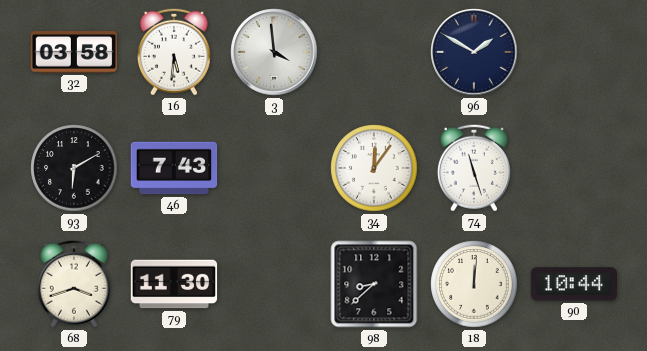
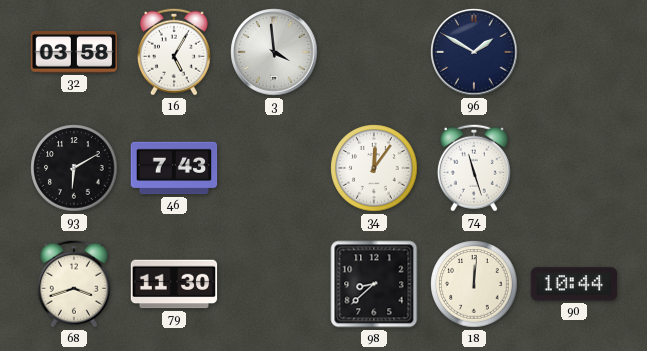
16: 5:31 -> 5:05
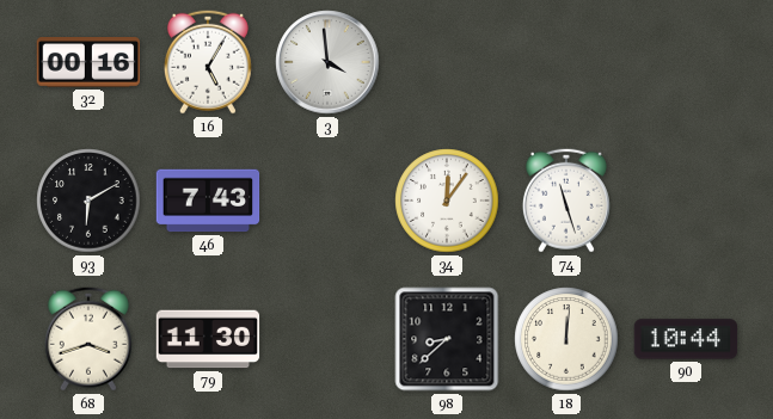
32: 03:58 -> 00:16
96: 1:50 -> none
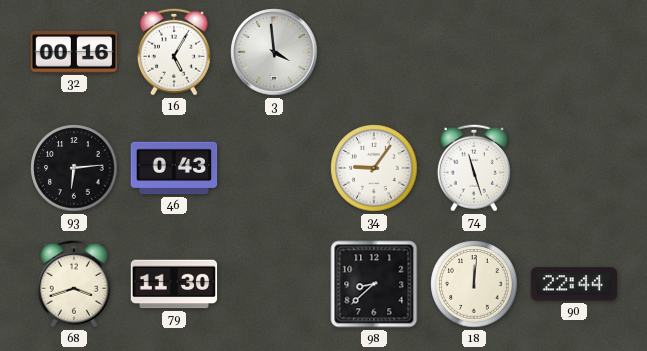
93: 6:10 -> 6:14
46: 7:43 -> 0:43
34: 12:06 -> 9:06
90: 10:44 -> 22:44
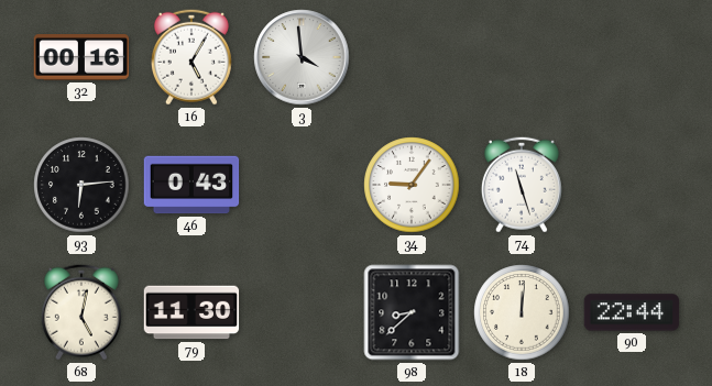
68: 3:42 -> 5:02
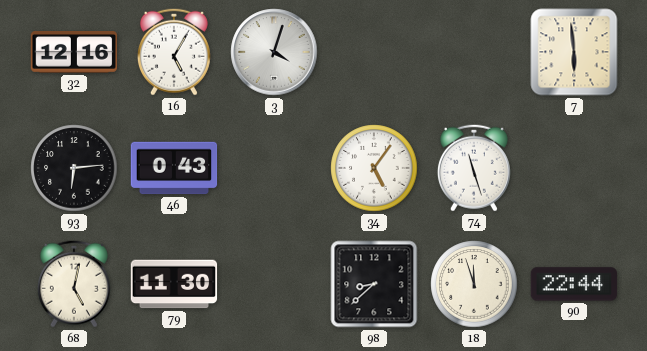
32: 00:16 -> 12:16
3: 3:59 -> 4:03
7: none -> 5:59
34: 9:06 -> 5:06
18: 12:01 -> 11:57
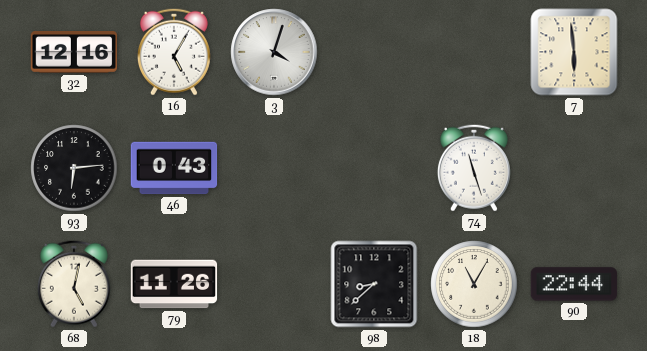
34: 5:06 -> none
79: 11:30 -> 11:26
18: 11:57 -> 11:05
